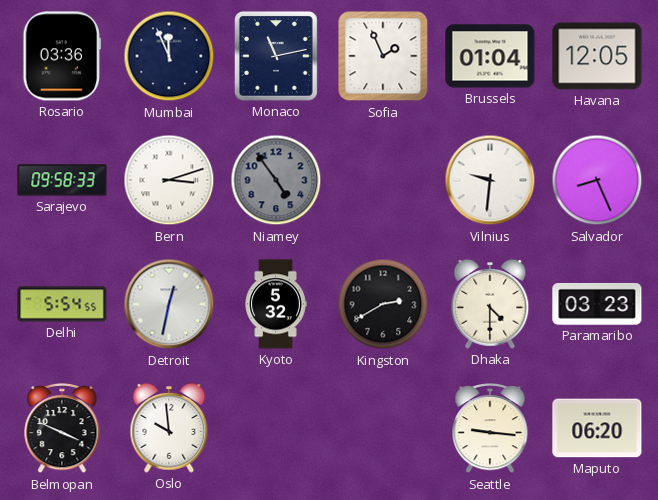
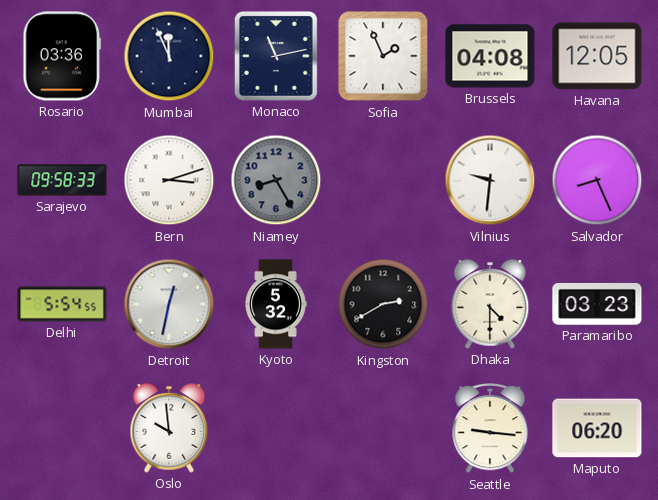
Brussels: 01:04 -> 04:08
Niamey: 4:54 -> 8:25
Belmopan: 3:49 -> none
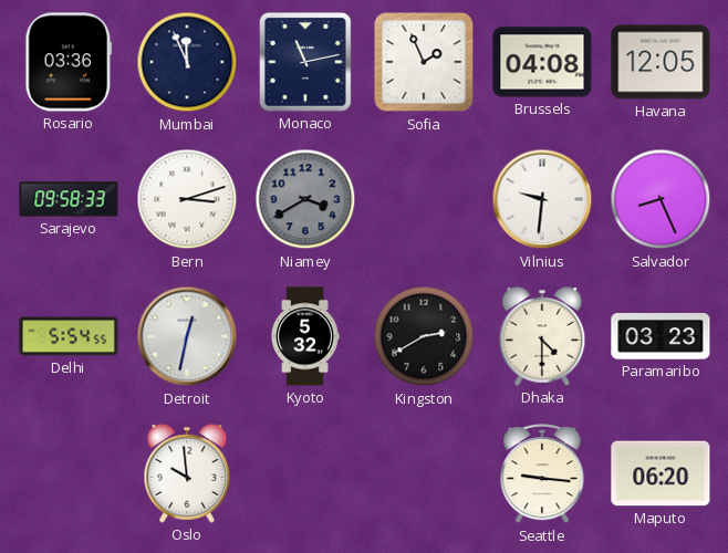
Niamey: 8:25 -> 3:40
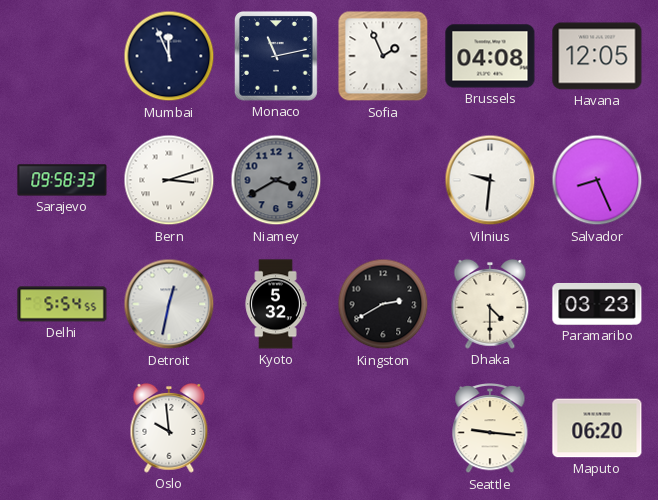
Rosario: 03:36 -> none
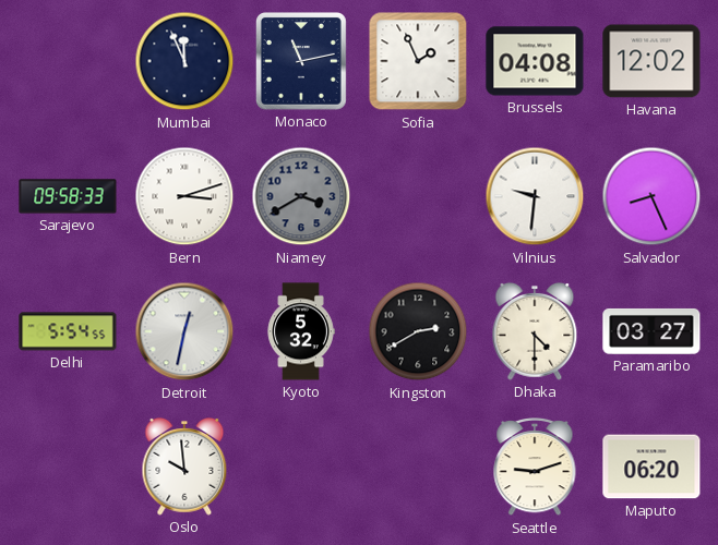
Havana: 12:05 -> 12:02
Paramaribo: 03:23 -> 03:27
Seattle: 9:16 -> 9:12
